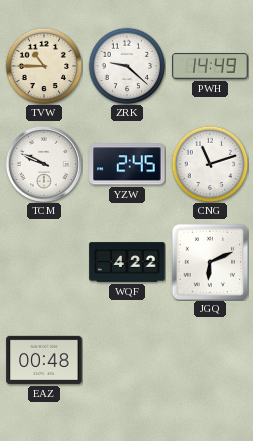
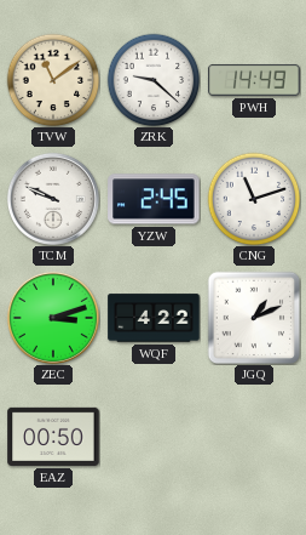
TVW: 10:45 -> 11:09
ZEC: none -> 3:12
JGQ: 6:11 -> 1:11
EAZ: 00:48 -> 00:50
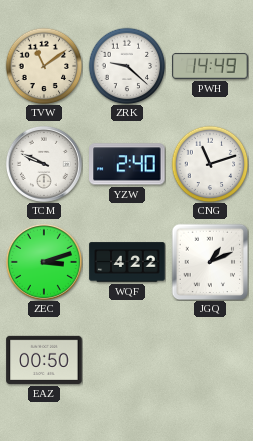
YZW: 2:45 -> 2:40
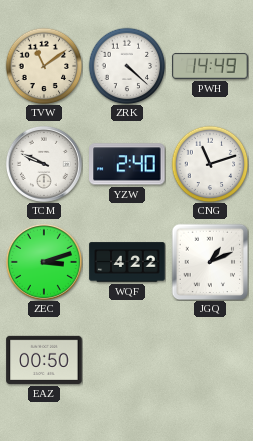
ZRK: 9:22 -> 4:22
